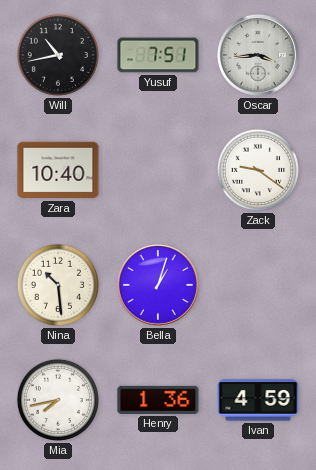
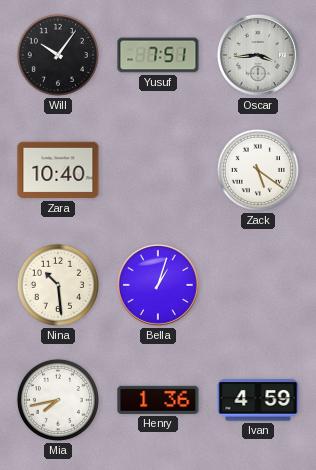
Will: 10:43 -> 10:06
Zack: 9:21 -> 5:21
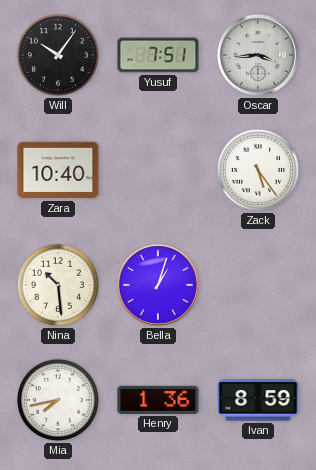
Zack: 5:21 -> 5:24
Ivan: 4:59 -> 8:59
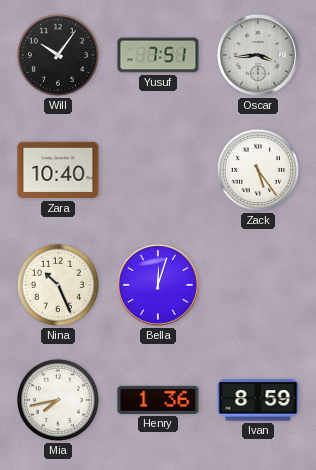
Nina: 10:29 -> 10:26
Bella: 1:03 -> 12:03
